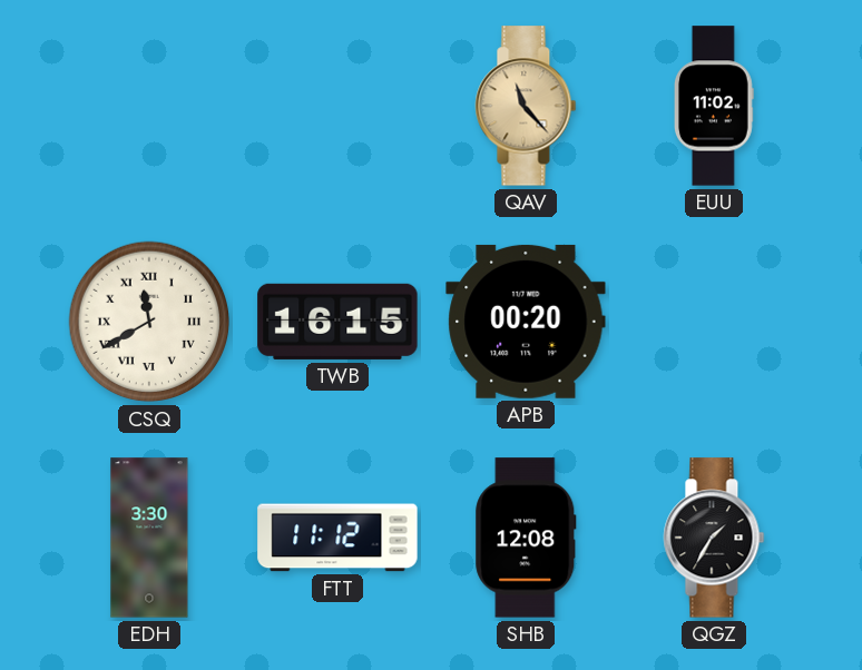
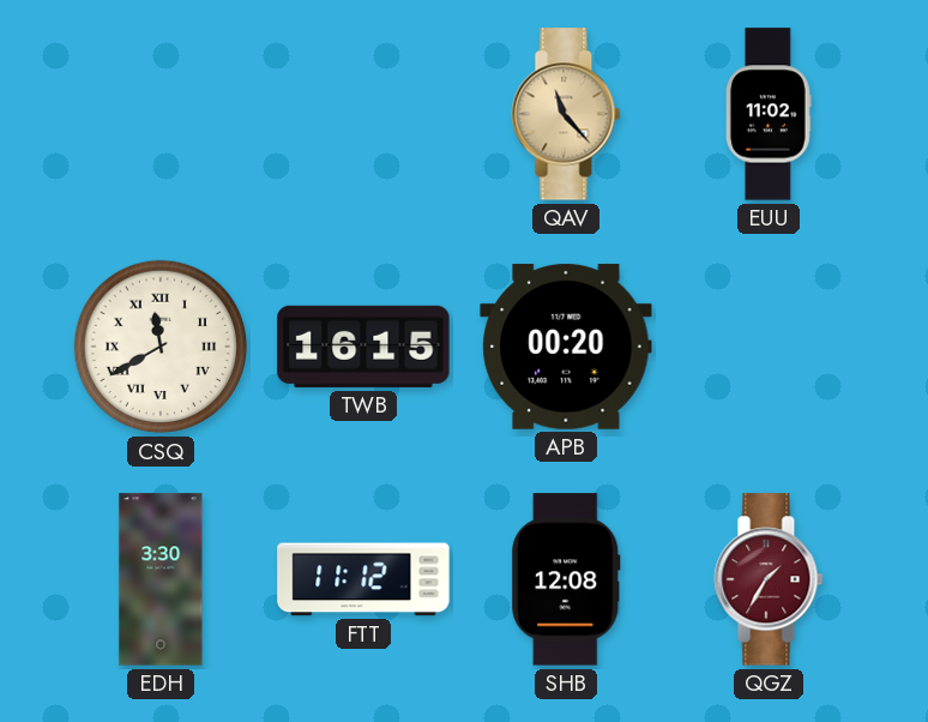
QGZ dial: black -> burgundy
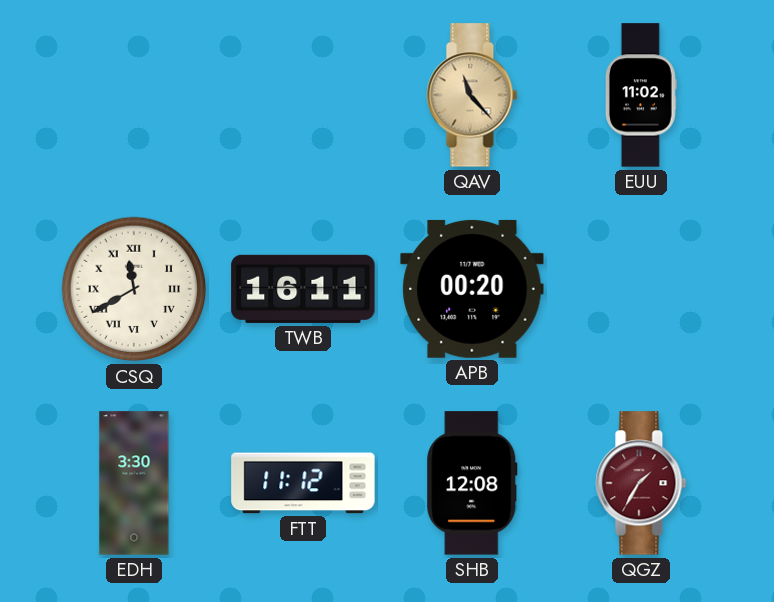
TWB: 16:15 -> 16:11
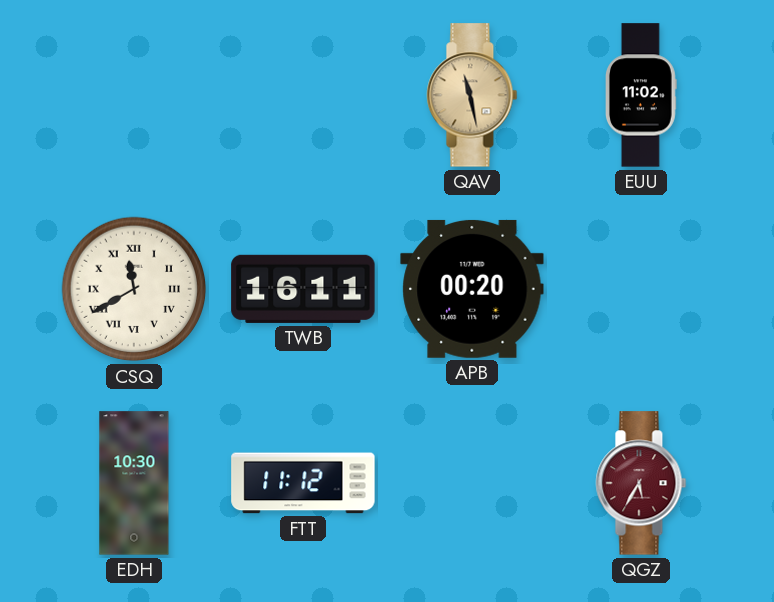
QAV: 11:23 -> 11:28
EDH: 3:30 -> 10:30
SHB: 12:08 -> none
QGZ: 1:35 -> 5:35
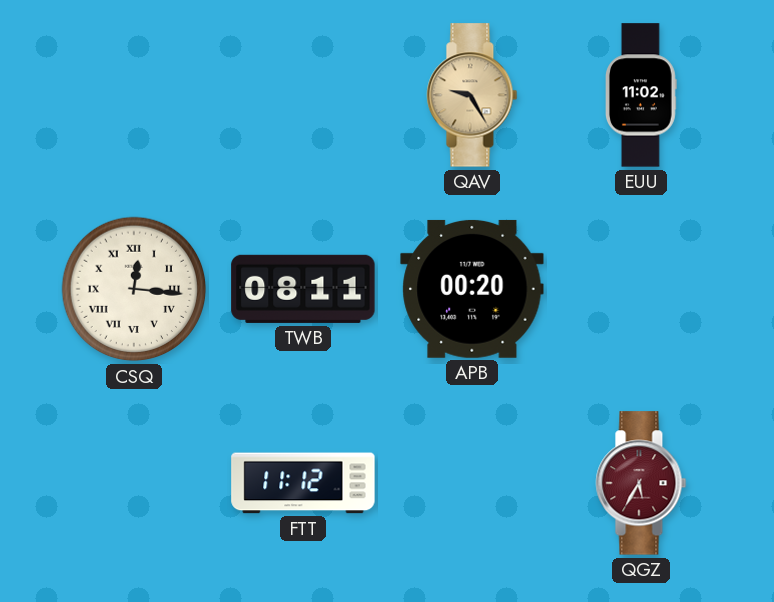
QAV: 11:28 -> 9:25
CSQ: 11:40 -> 12:16
TWB: 16:11 -> 08:11
EDH: 10:30 -> none
